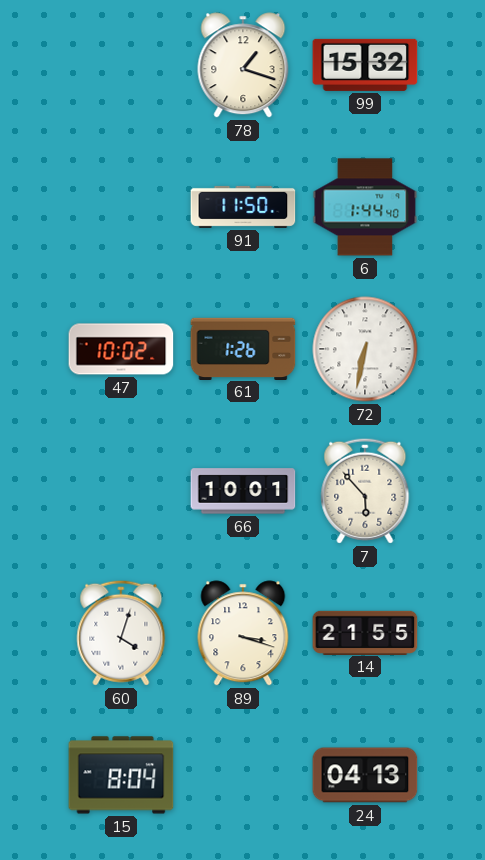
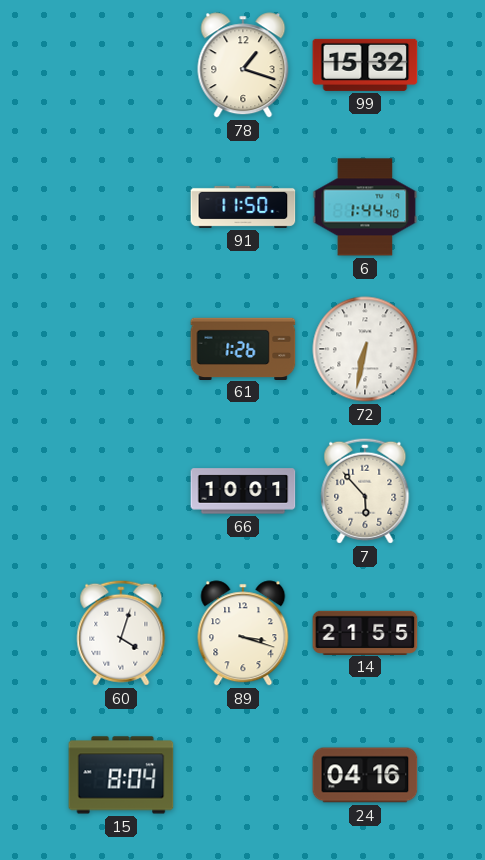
47: 10:02 -> none
24: 04:13 -> 04:16
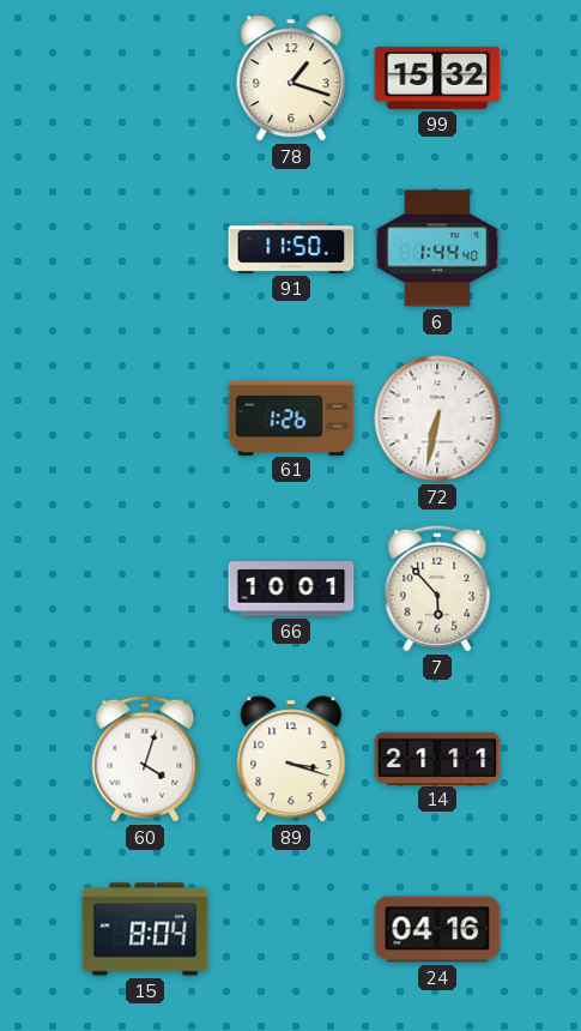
14: 21:55 -> 21:11
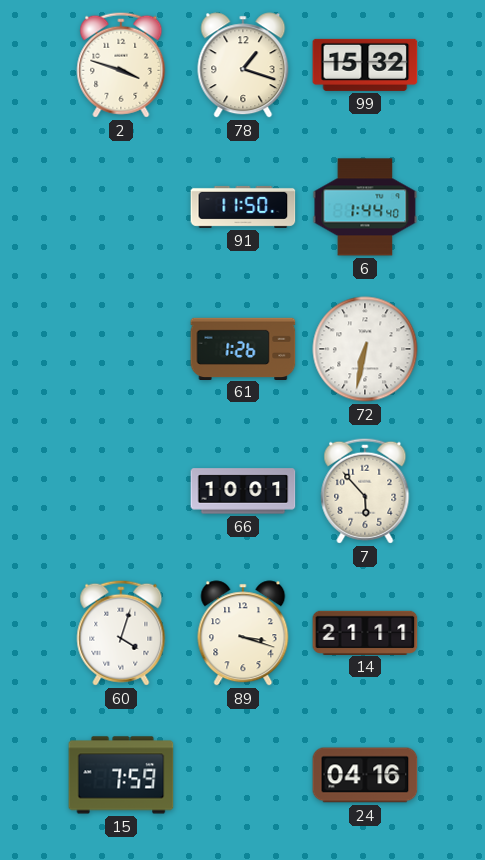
2: none -> 3:48
15: 8:04 -> 7:59
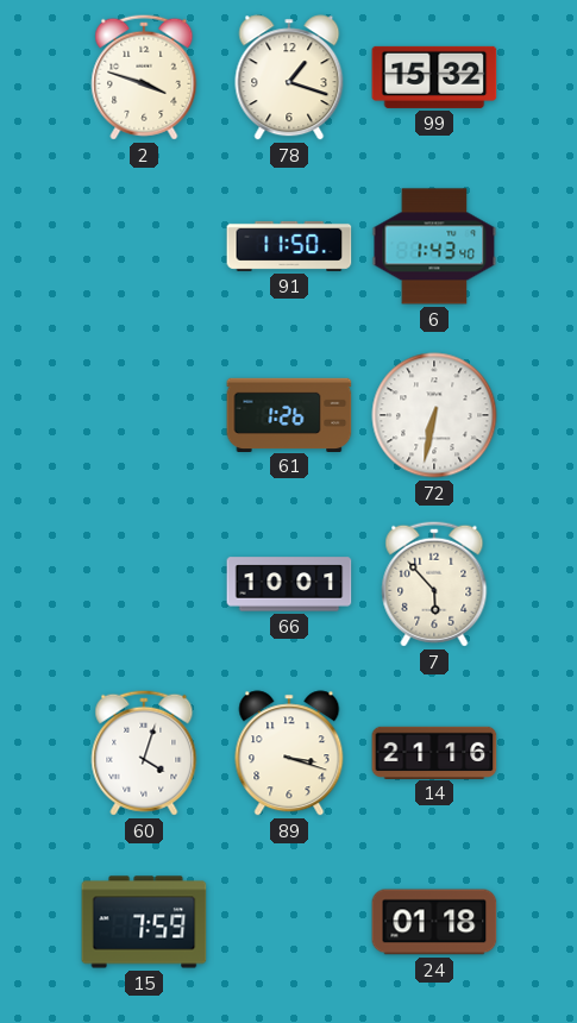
6: 1:44 -> 1:43
14: 21:11 -> 21:16
24: 04:16 -> 01:18
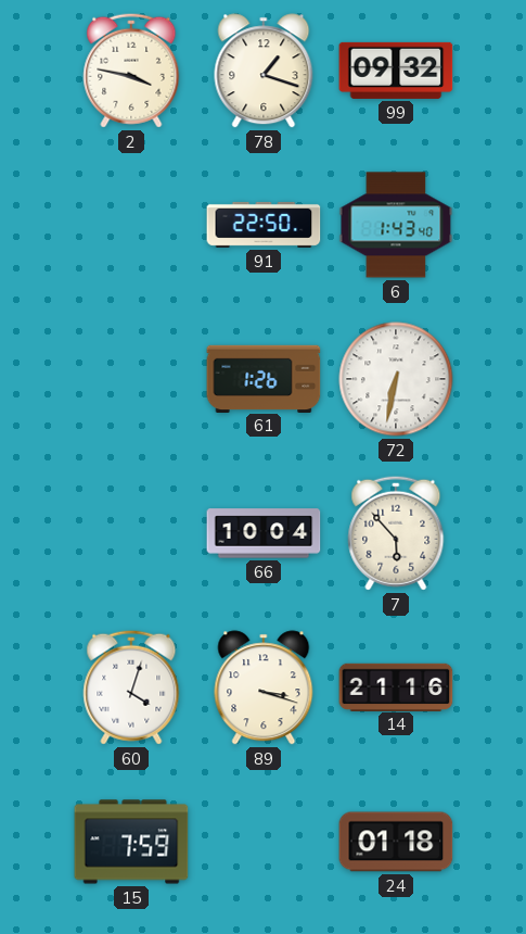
2: 3:48 -> 3:47
99: 15:32 -> 09:32
91: 11:50 -> 22:50
66: 10:01 -> 10:04
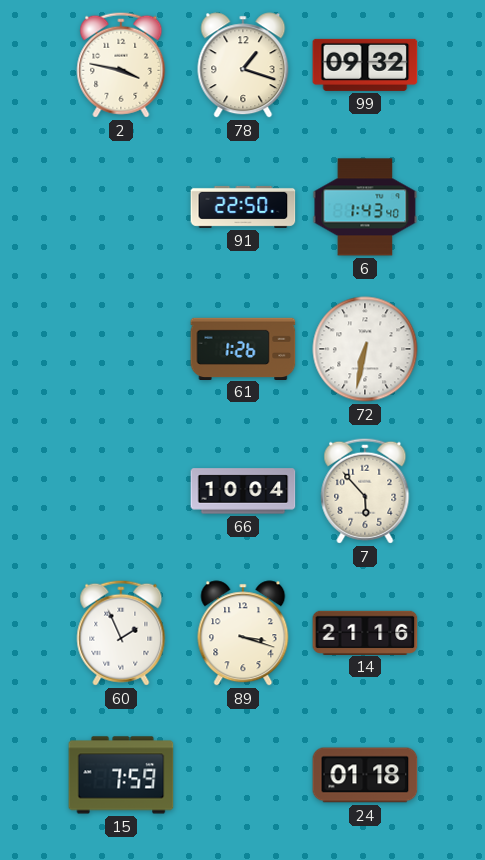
60: 4:03 -> 1:56
